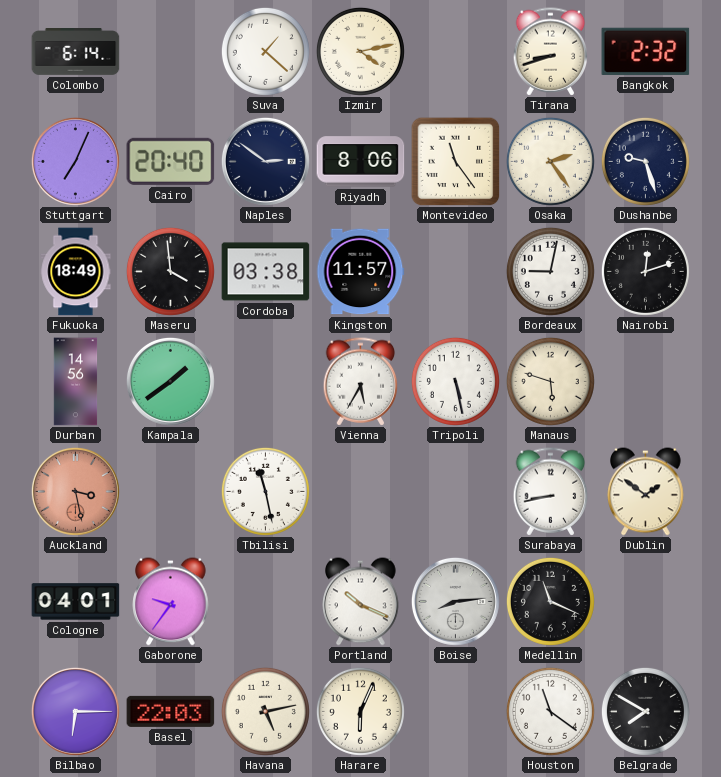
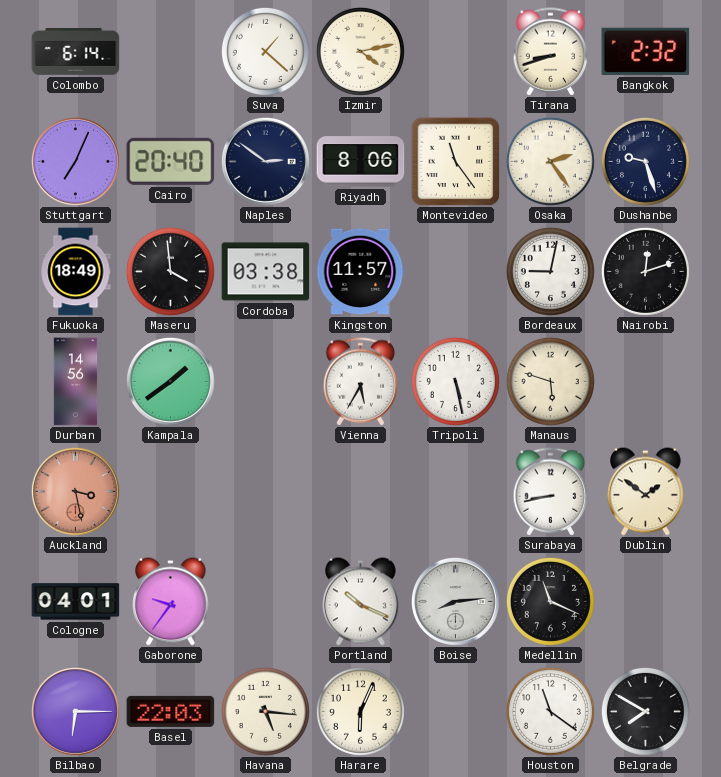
Tbilisi: 11:28 -> none
Havana: 5:13 -> 5:16
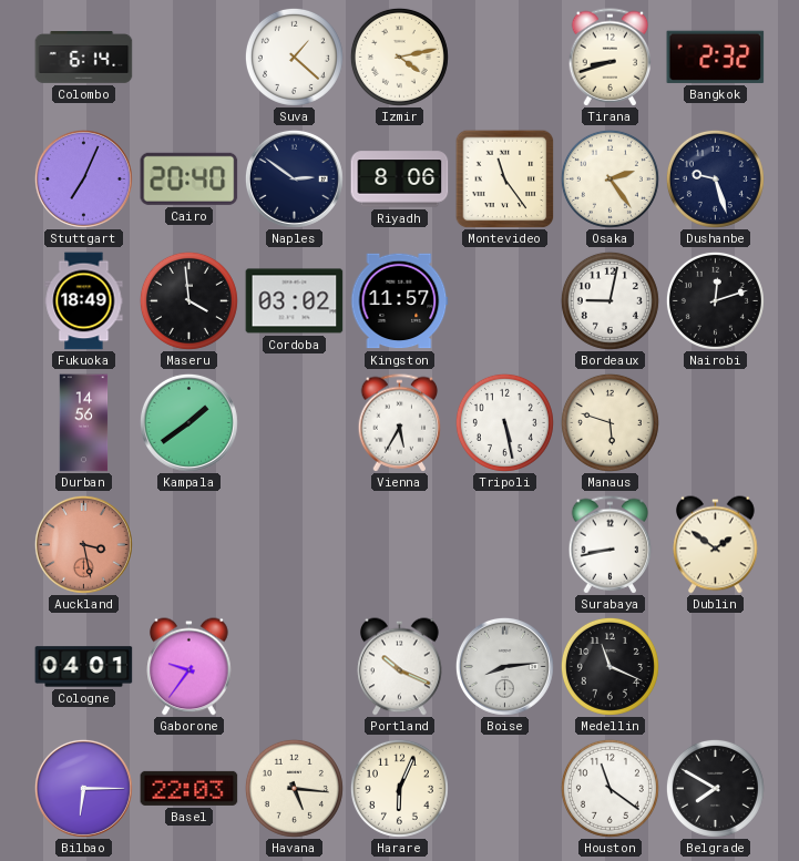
Cordoba: 03:38 -> 03:02
